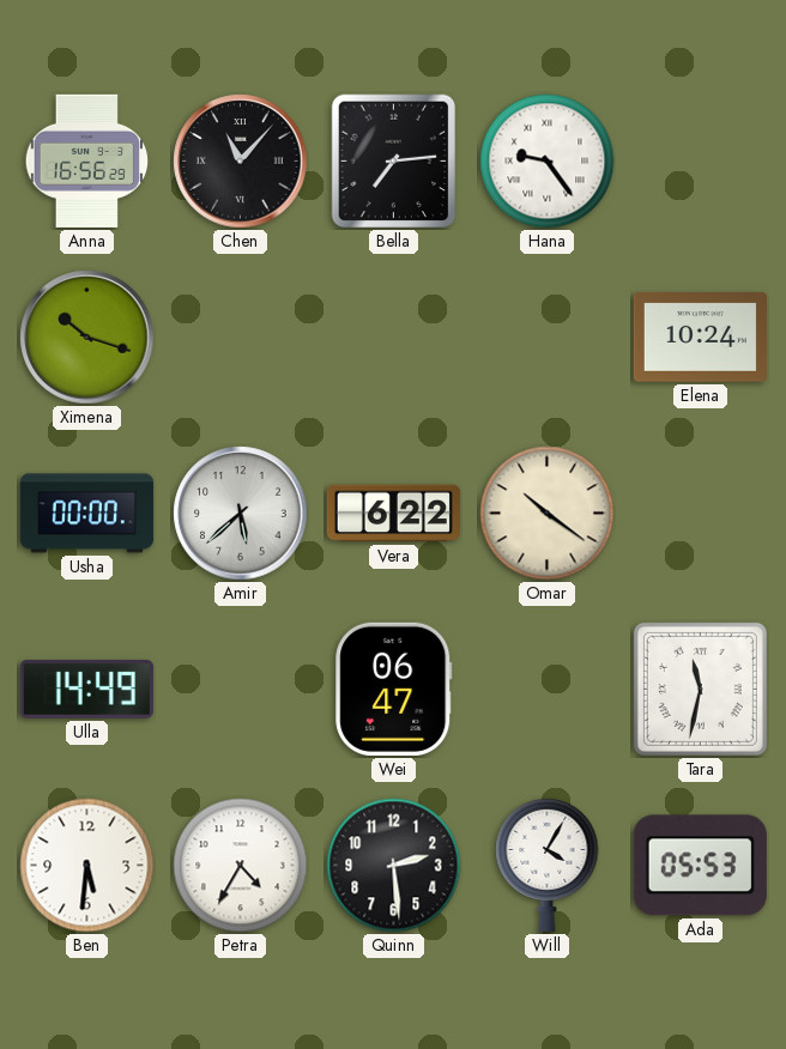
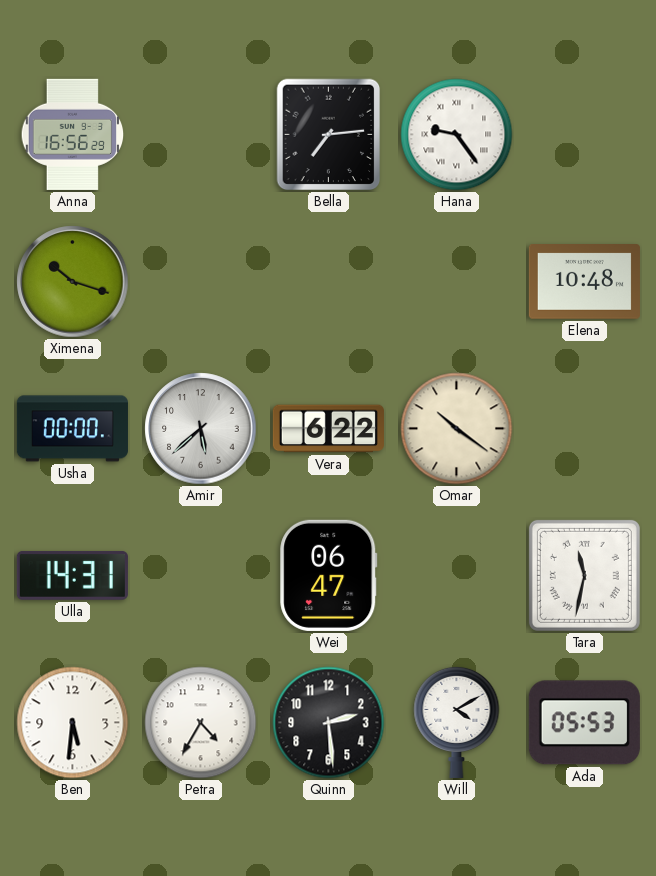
Chen: 11:07 -> none
Elena: 10:24 -> 10:48
Ulla: 14:49 -> 14:31
Will: 4:05 -> 4:10
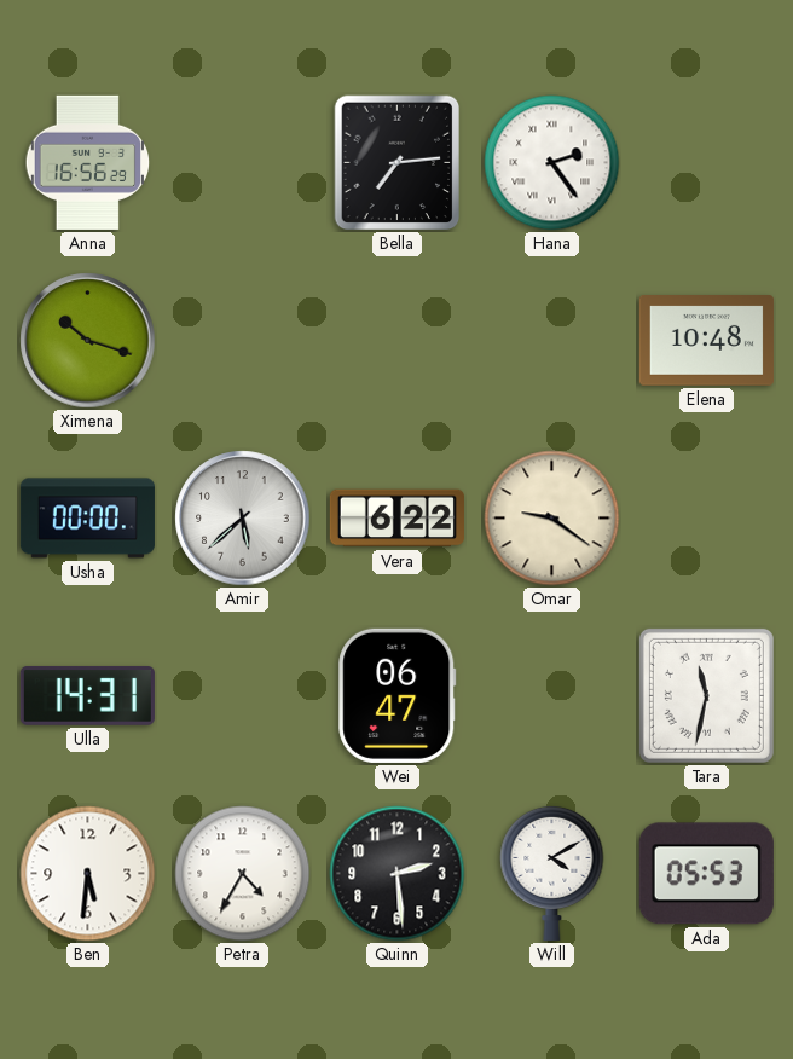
Hana: 9:24 -> 2:24
Omar: 10:21 -> 9:21
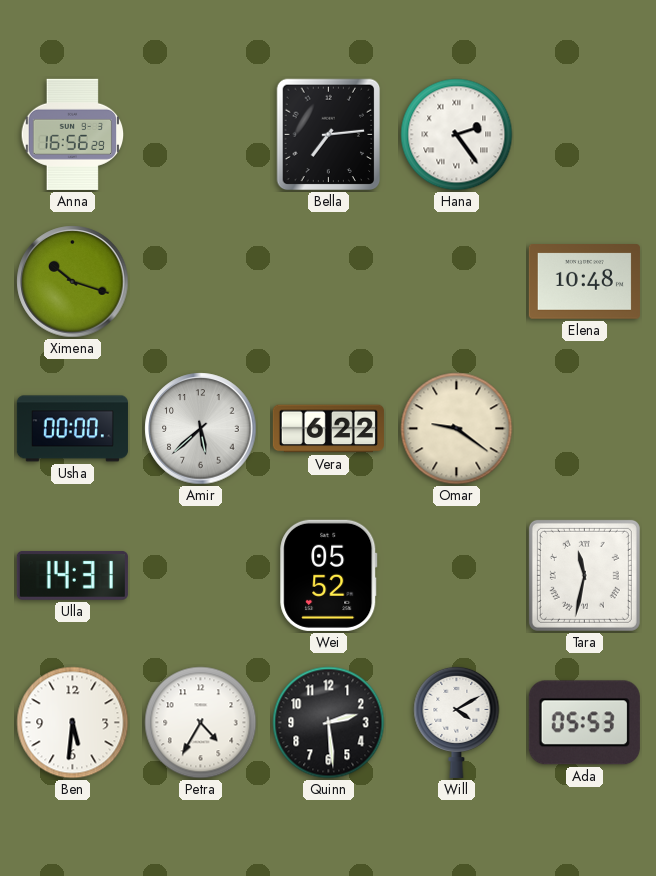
Wei: 06:47 -> 05:52
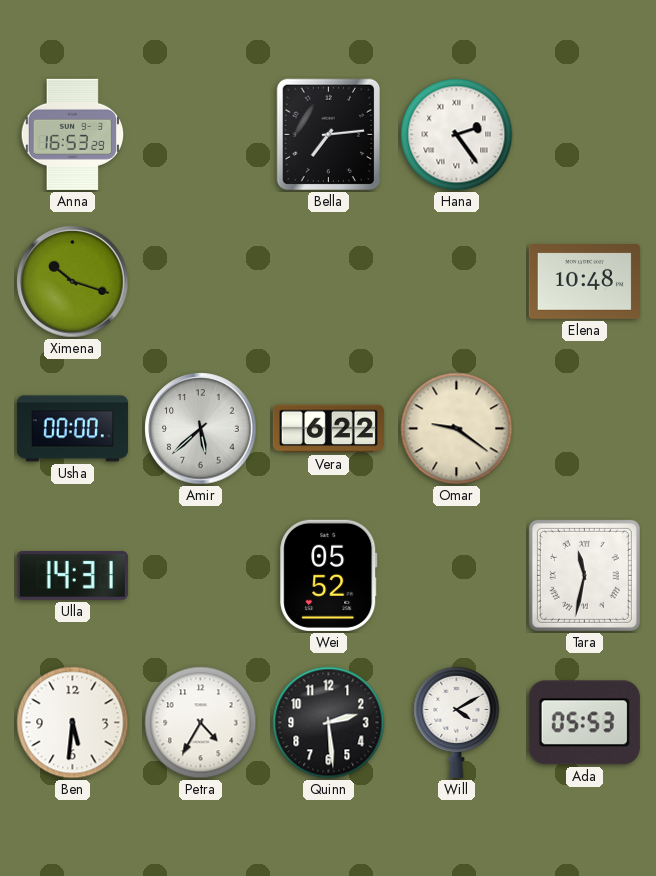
Anna: 16:56 -> 16:53
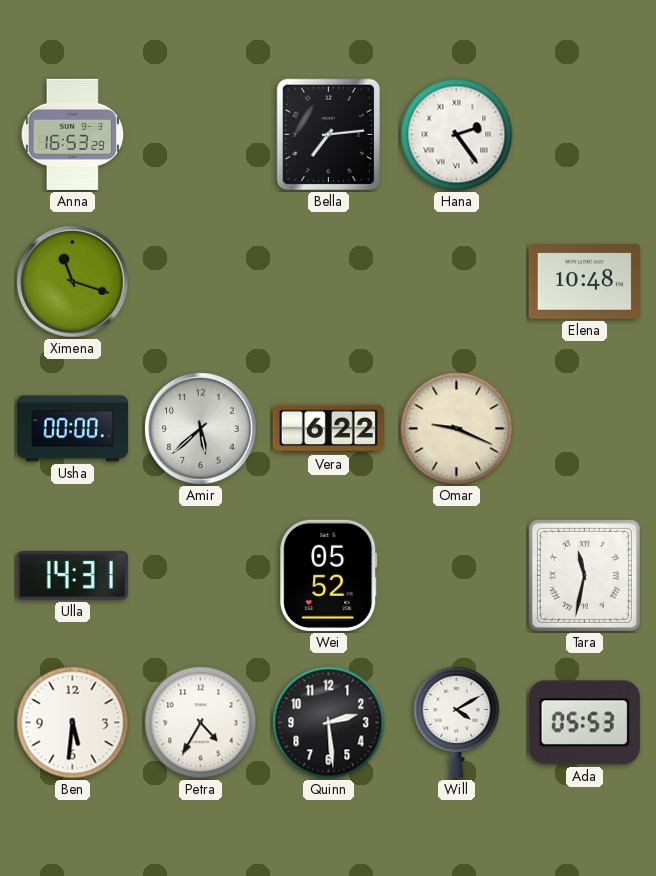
Ximena: 10:18 -> 11:18
Omar: 9:21 -> 9:19
